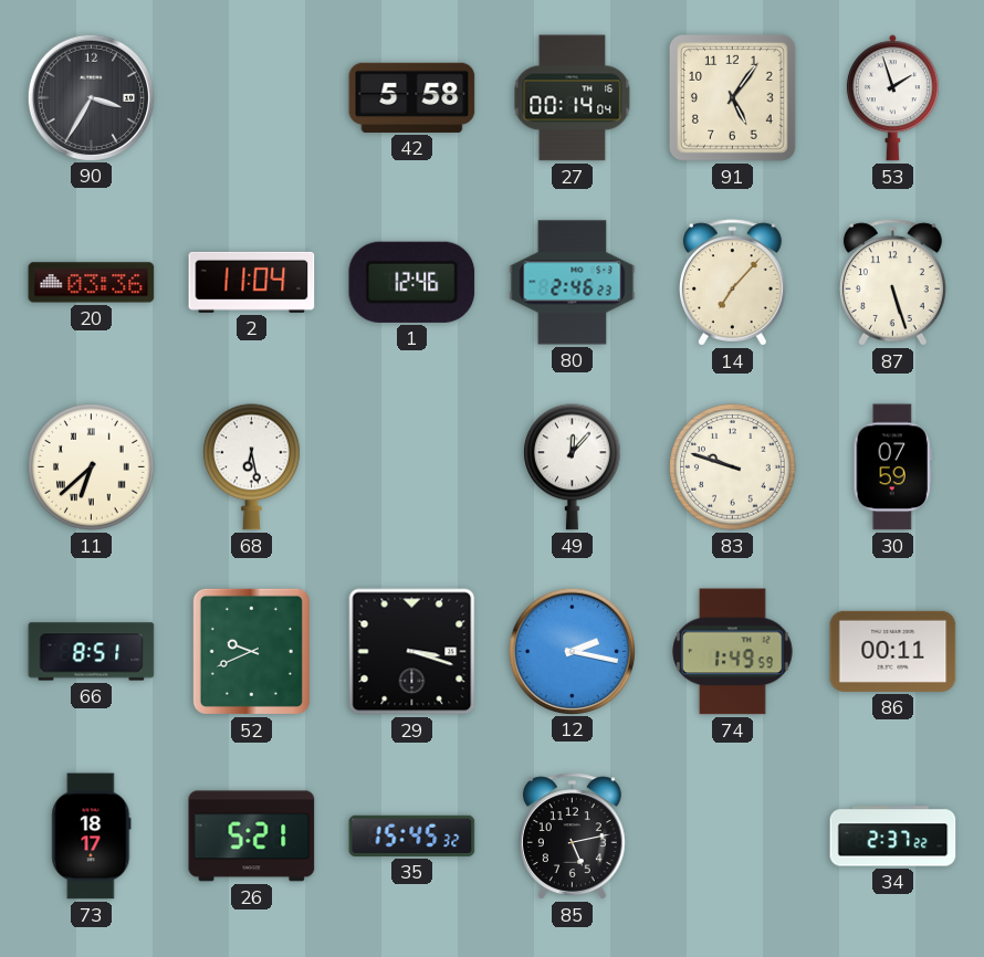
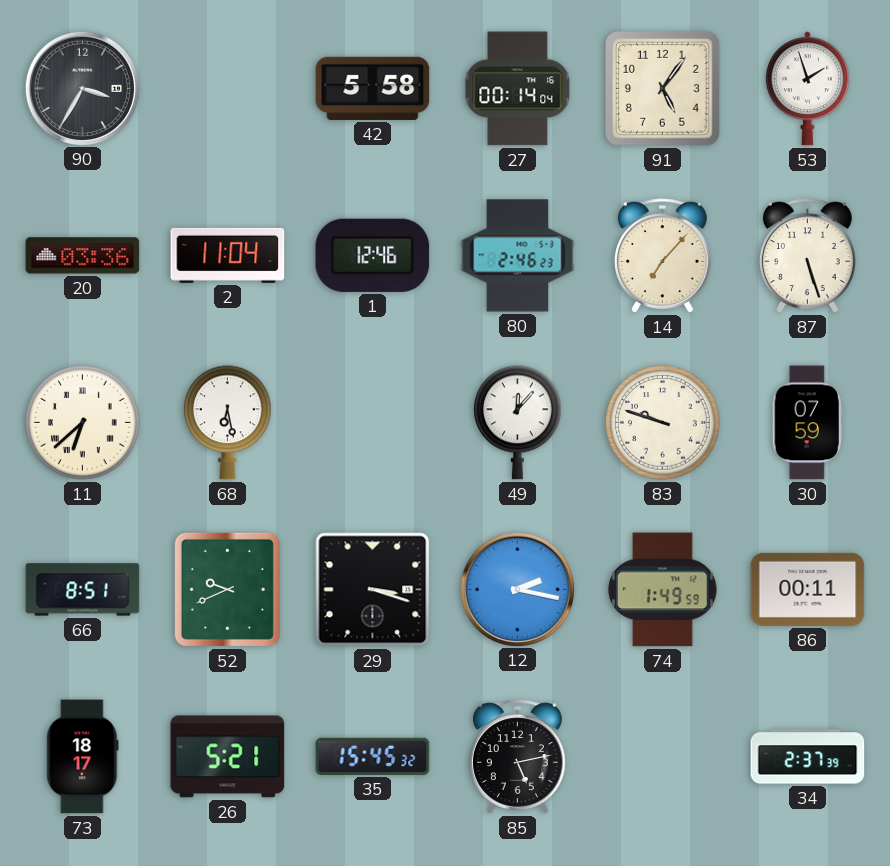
34: 2:37:22 -> 2:37:39
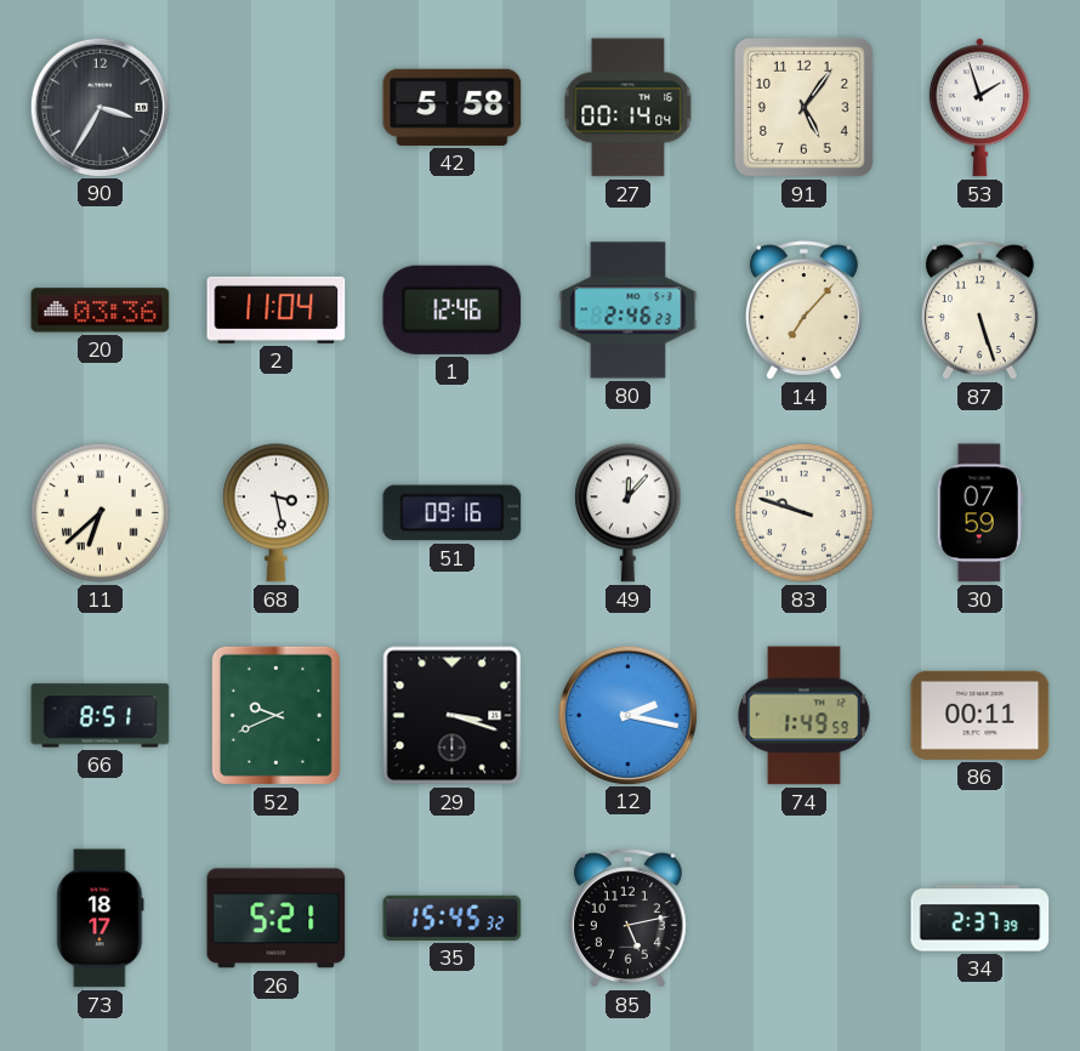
68: 6:28 -> 3:28
51: none -> 09:16
